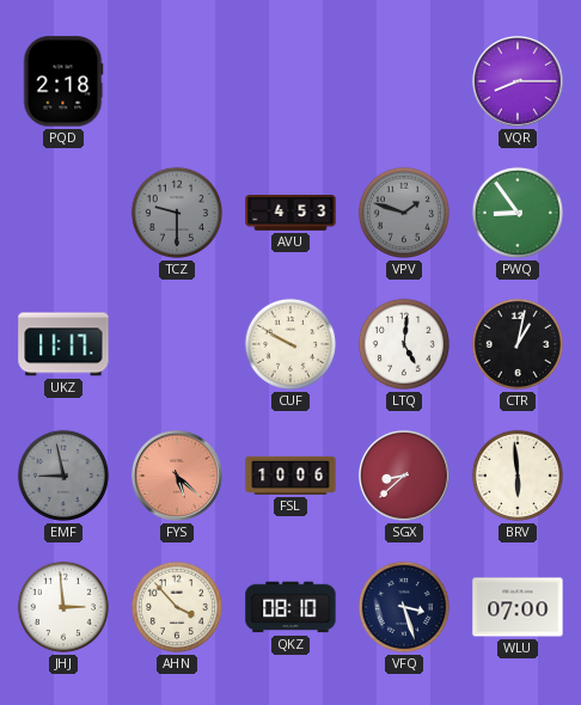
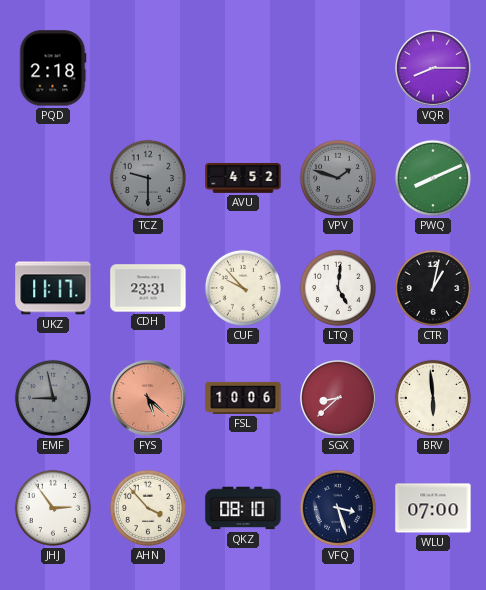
AVU: 4:53 -> 4:52
PWQ: 8:54 -> 8:11
CDH: none -> 23:31
CUF: 9:50 -> 9:53
JHJ: 2:59 -> 2:54
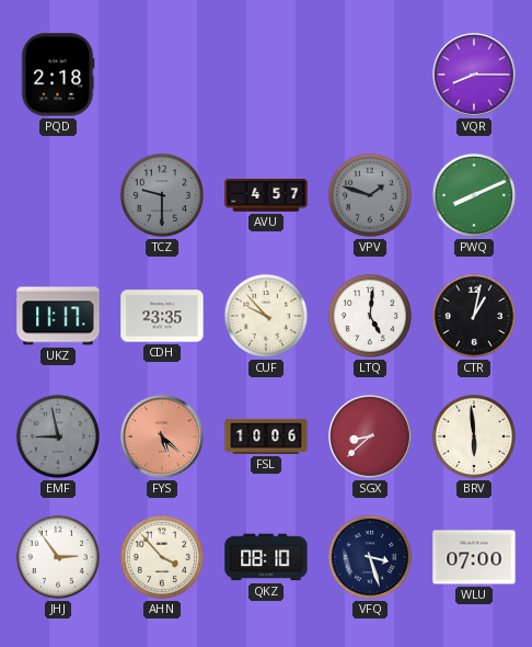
AVU: 4:52 -> 4:57
CDH: 23:31 -> 23:35
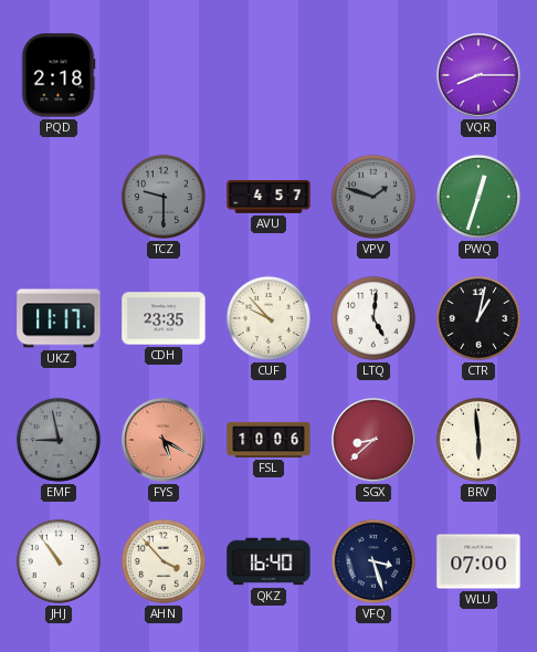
PWQ: 8:11 -> 12:33
FYS: 5:22 -> 5:20
JHJ: 2:54 -> 10:54
QKZ: 08:10 -> 16:40
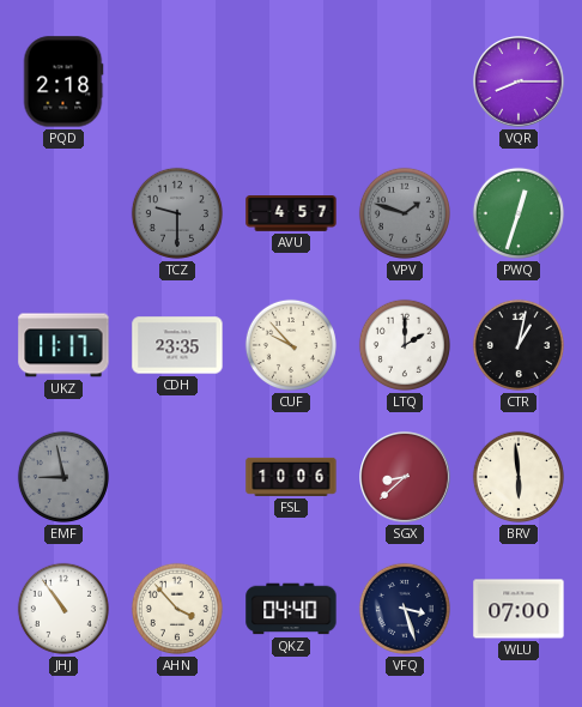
LTQ: 5:01 -> 2:00
FYS: 5:20 -> none
QKZ: 16:40 -> 04:40
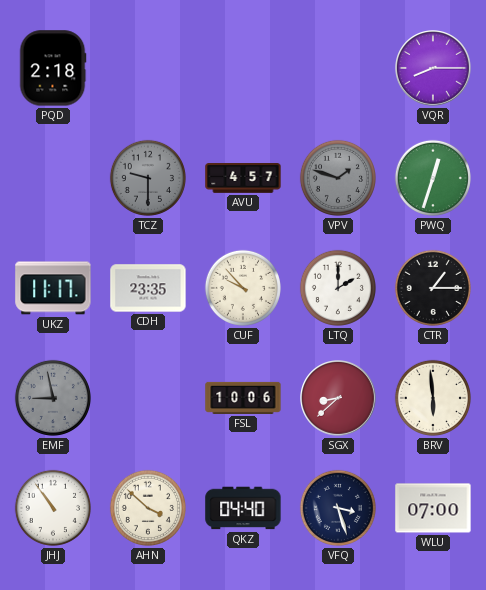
CTR: 1:02 -> 1:15
AHN: 3:53 -> 3:52
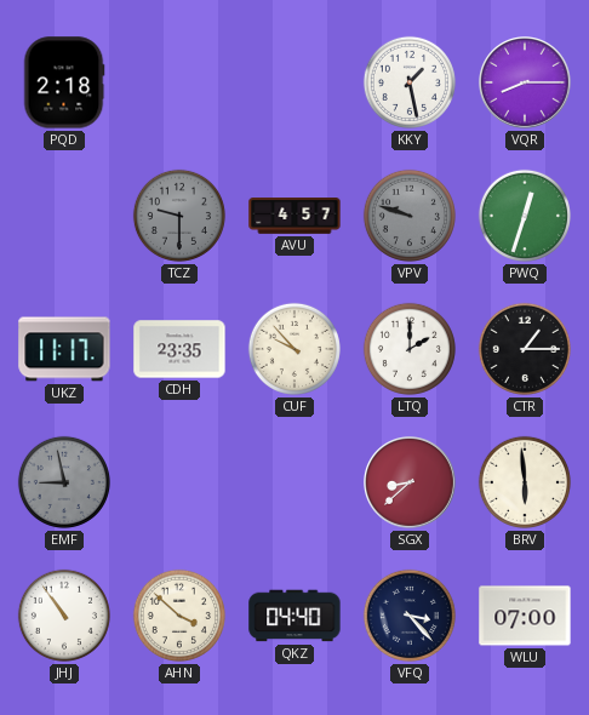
KKY: none -> 1:28
VPV: 1:48 -> 9:48
FSL: 10:06 -> none
VFQ: 3:27 -> 3:23
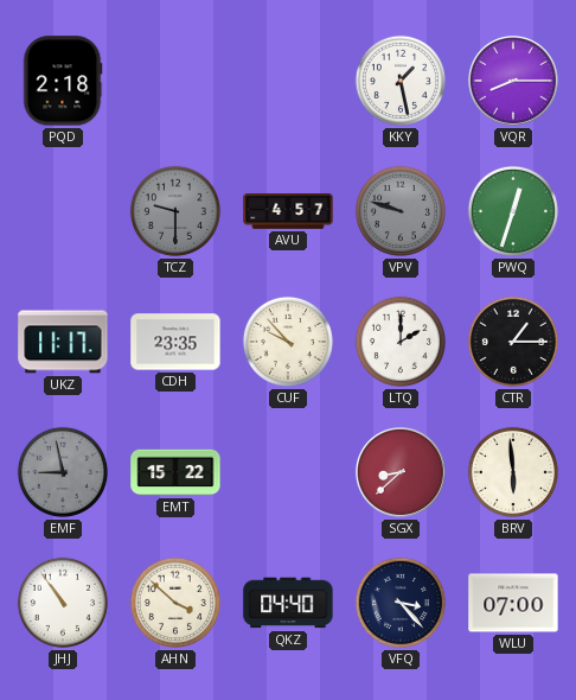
EMT: none -> 15:22
